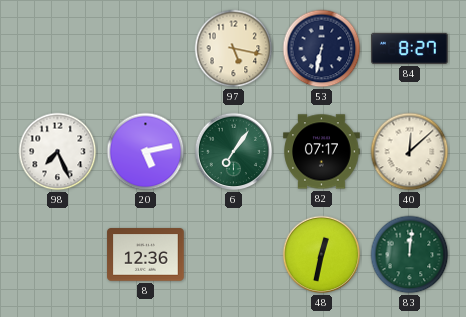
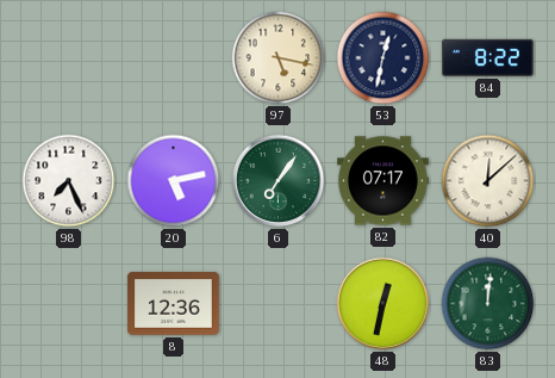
53: 6:32 -> 12:32
84: 8:27 -> 8:22
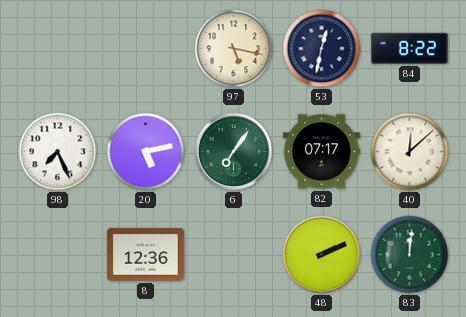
48: 12:32 -> 2:11
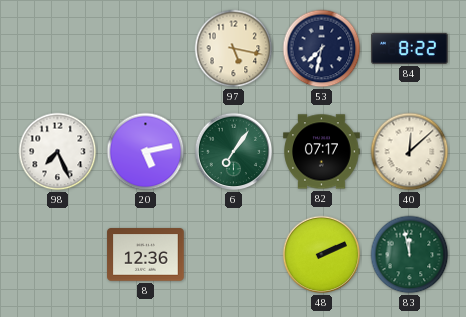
53: 12:32 -> 7:32
83: 12:01 -> 11:58
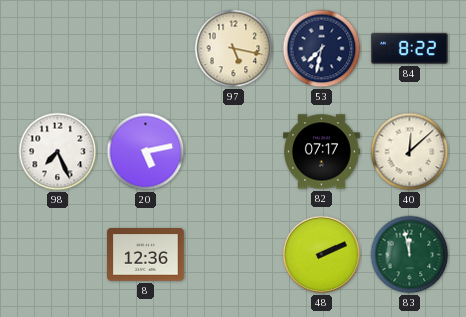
6: 7:06 -> none
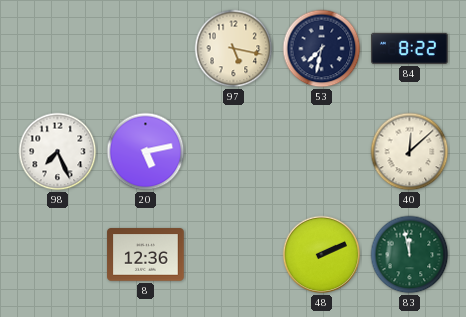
82: 07:17 -> none
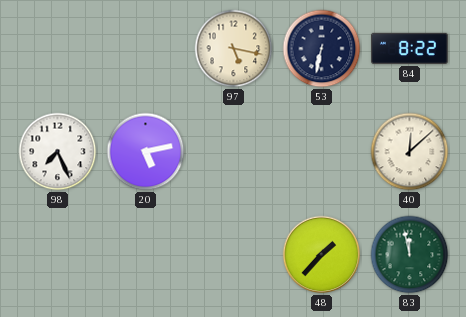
53: 7:32 -> 6:32
8: 12:36 -> none
48: 2:11 -> 1:37
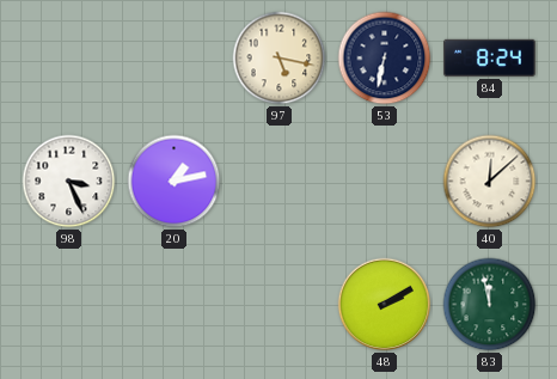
84: 8:22 -> 8:24
98: 7:26 -> 3:26
20: 5:13 -> 1:13
48: 1:37 -> 2:10
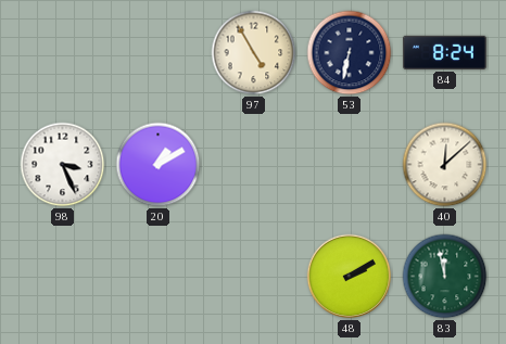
97: 5:17 -> 4:55
20: 1:13 -> 1:10
